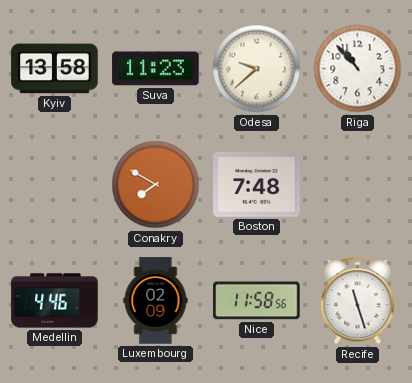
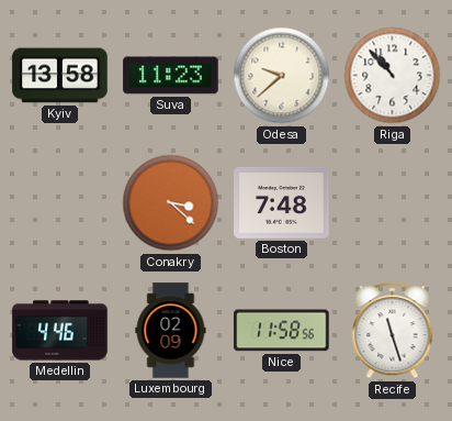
Conakry: 7:50 -> 3:22
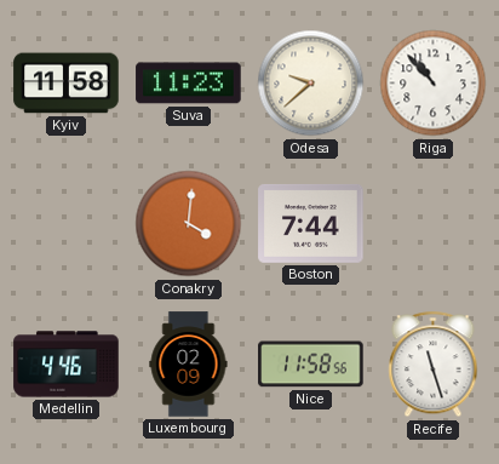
Kyiv: 13:58 -> 11:58
Conakry: 3:22 -> 4:01
Boston: 7:48 -> 7:44
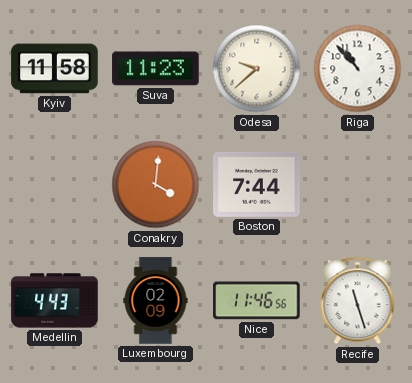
Medellin: 4:46 -> 4:43
Nice: 11:58 -> 11:46
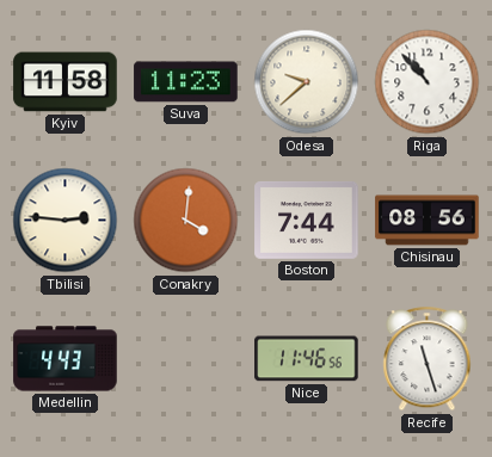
Tbilisi: none -> 2:46
Chisinau: none -> 08:56
Luxembourg: 02:09 -> none
